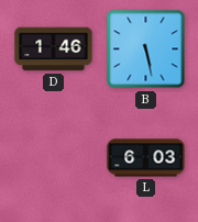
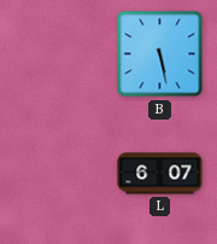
D: 1:46 -> none
L: 6:03 -> 6:07
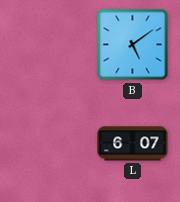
B: 5:28 -> 5:09
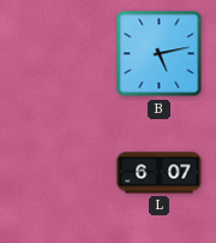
B: 5:09 -> 5:13
